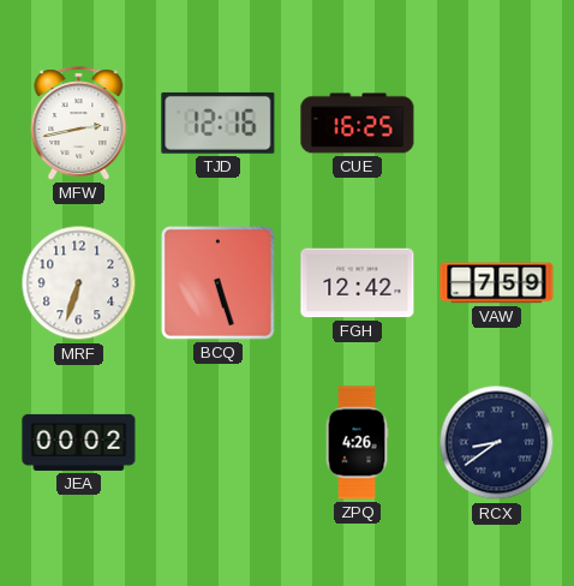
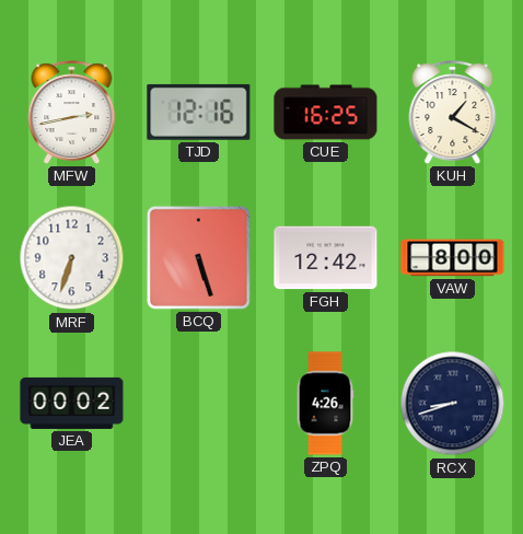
KUH: none -> 1:20
VAW: 7:59 -> 8:00
RCX: 8:39 -> 8:42
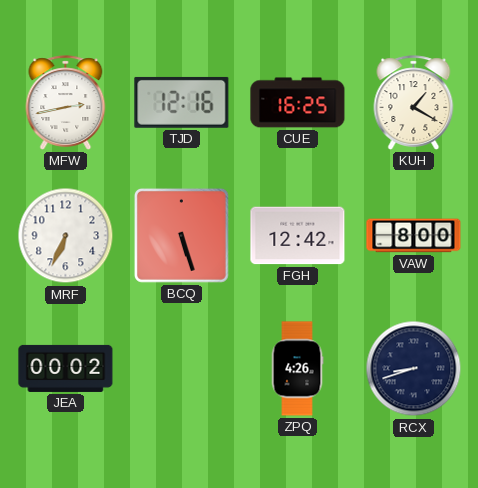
MRF: 6:33 -> 6:34
